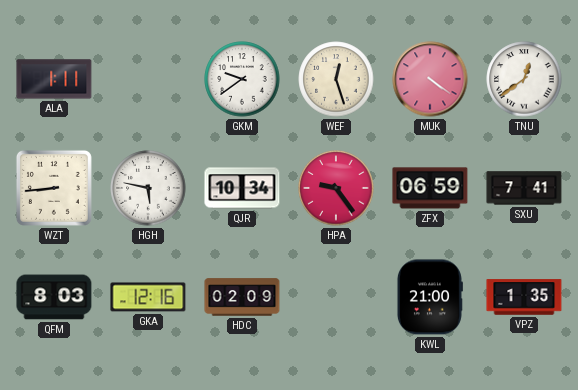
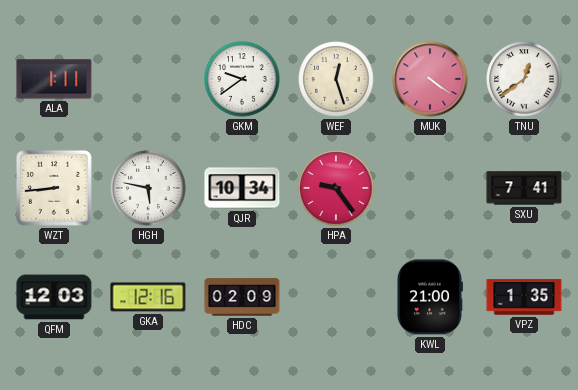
ZFX: 06:59 -> none
QFM: 8:03 -> 12:03
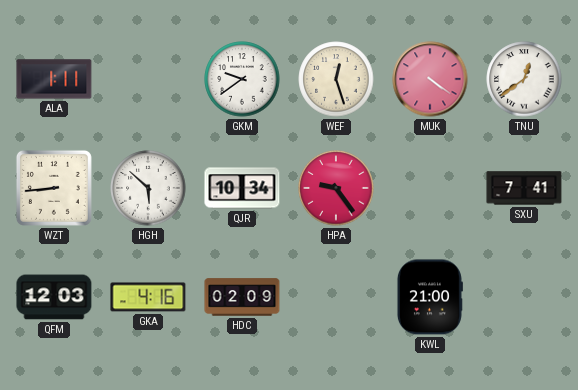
HGH: 5:47 -> 5:52
GKA: 12:16 -> 4:16
VPZ: 1:35 -> none
